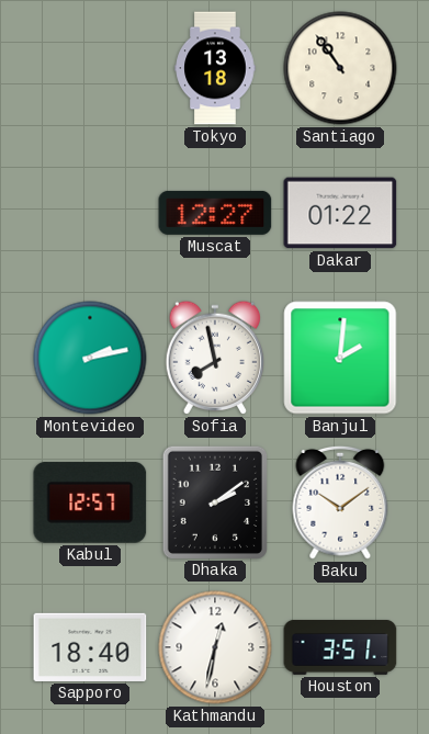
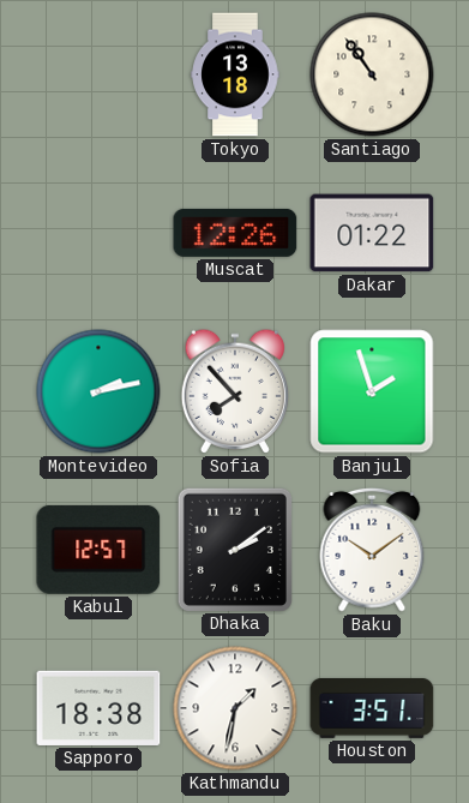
Muscat: 12:27 -> 12:26
Sofia: 7:58 -> 7:53
Banjul: 2:01 -> 1:57
Sapporo: 18:40 -> 18:38
Kathmandu: 12:32 -> 1:32
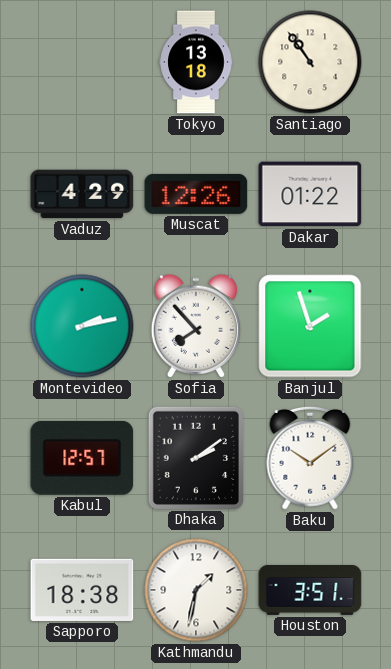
Vaduz: none -> 4:29
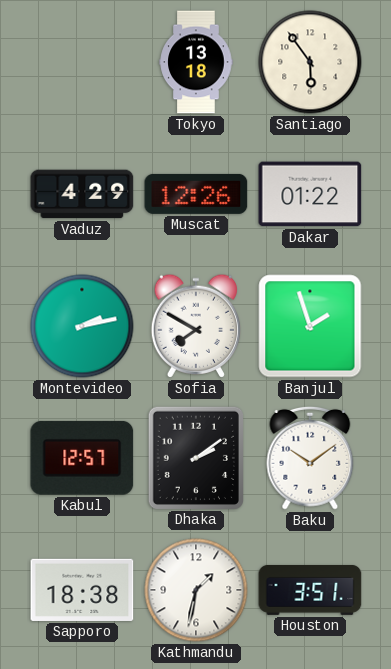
Santiago: 10:54 -> 5:54
Sofia: 7:53 -> 7:50
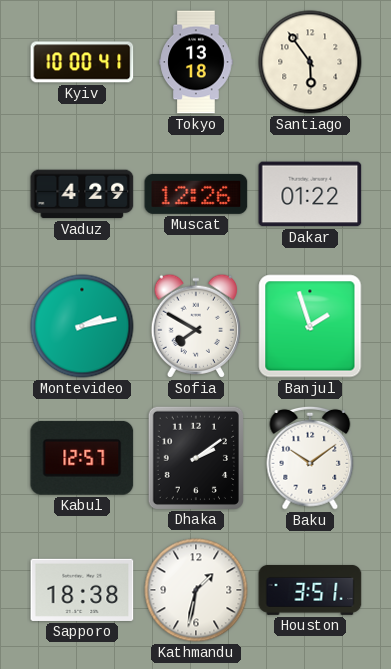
Kyiv: none -> 10:00
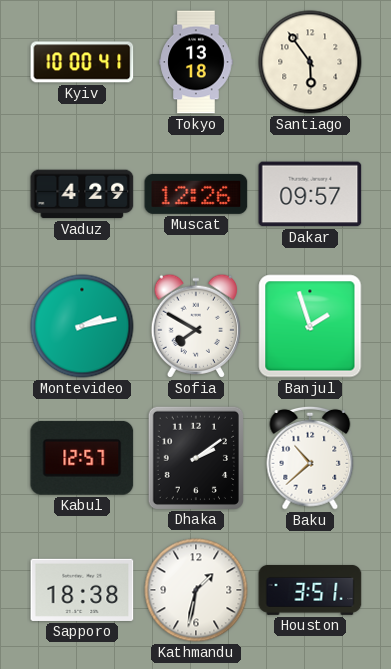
Dakar: 01:22 -> 09:57
Baku: 10:09 -> 10:38
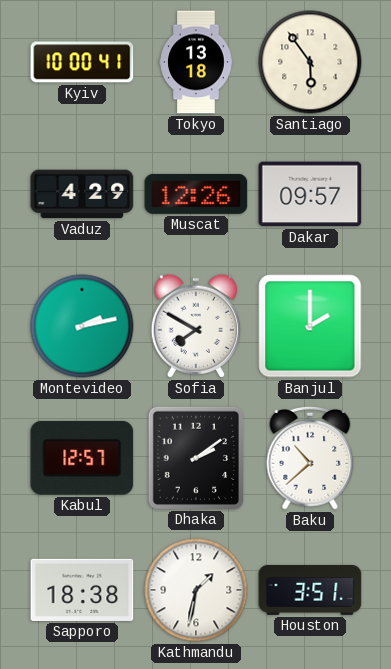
Banjul: 1:57 -> 2:00
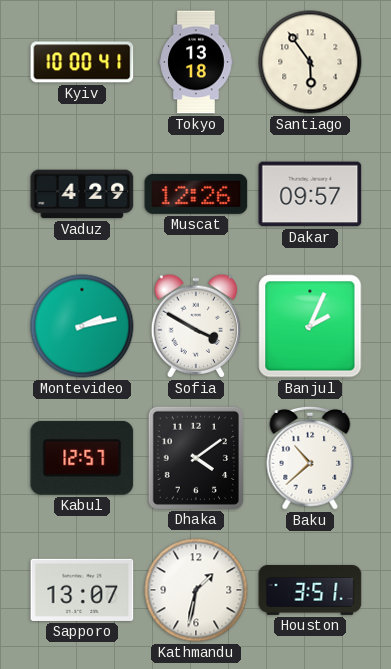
Sofia: 7:50 -> 3:50
Banjul: 2:00 -> 2:04
Dhaka: 2:09 -> 4:09
Sapporo: 18:38 -> 13:07
